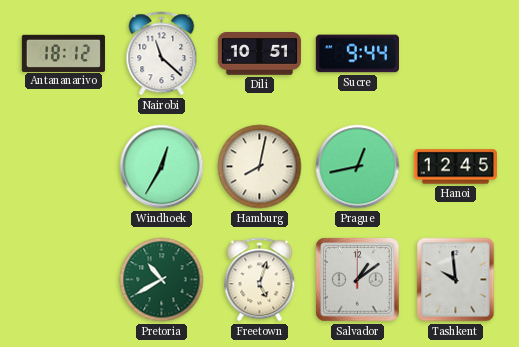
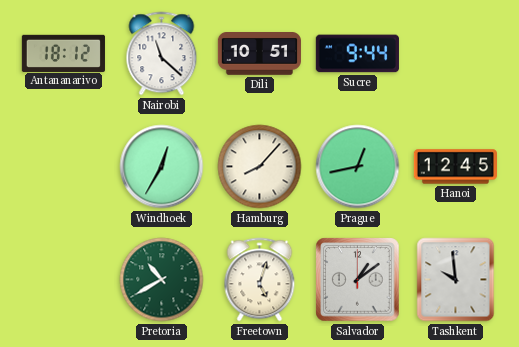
Hamburg: 8:02 -> 8:07
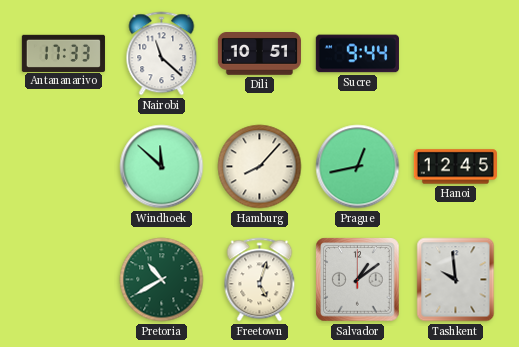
Antananarivo: 18:12 -> 17:33
Windhoek: 12:35 -> 11:52
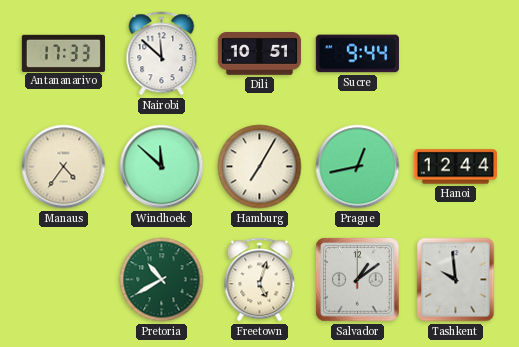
Nairobi: 11:22 -> 11:52
Manaus: none -> 4:36
Hamburg: 8:07 -> 7:05
Hanoi: 12:45 -> 12:44
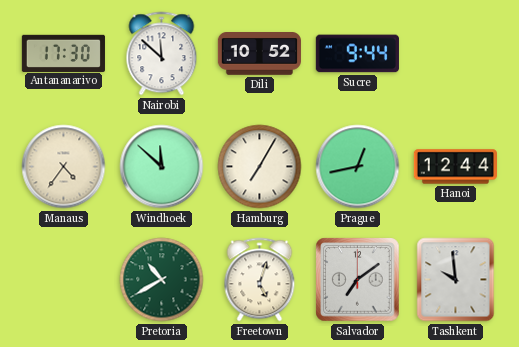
Antananarivo: 17:33 -> 17:30
Dili: 10:51 -> 10:52
Salvador: 1:09 -> 7:09
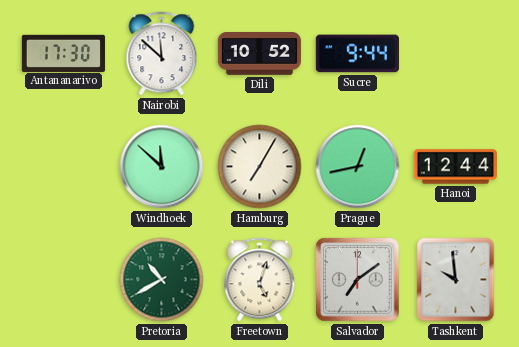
Manaus: 4:36 -> none
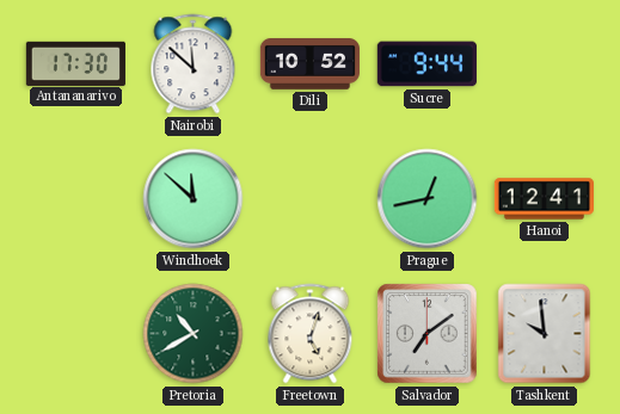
Hamburg: 7:05 -> none
Hanoi: 12:44 -> 12:41
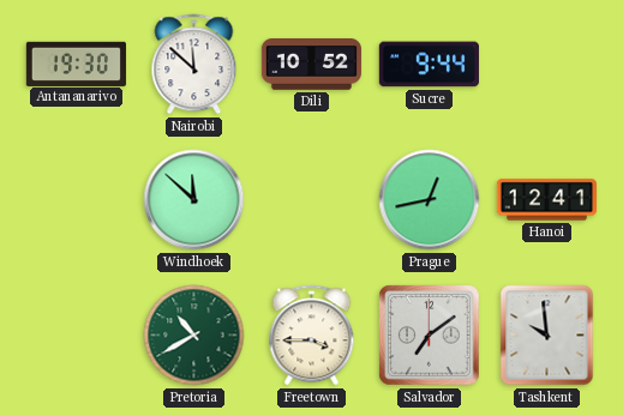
Antananarivo: 17:30 -> 19:30
Freetown: 5:03 -> 3:45
